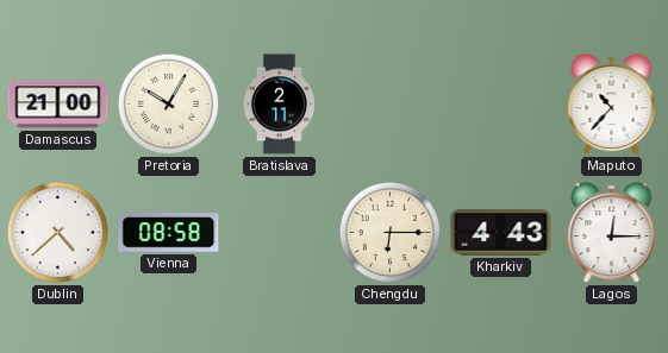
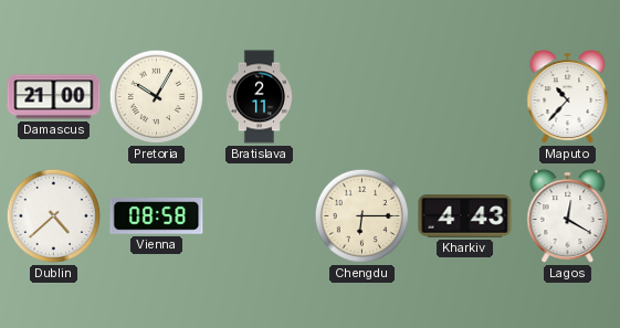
Lagos: 12:15 -> 12:20
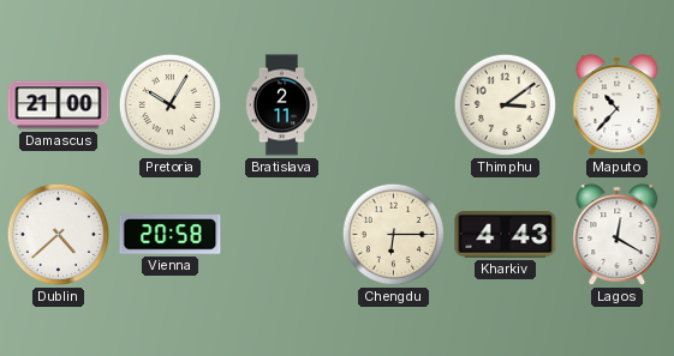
Thimphu: none -> 3:09
Vienna: 08:58 -> 20:58
